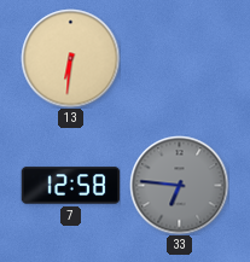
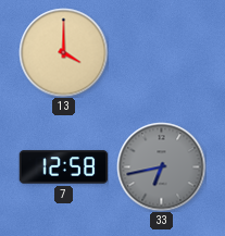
13: 6:31 -> 4:00
33: 6:46 -> 6:43
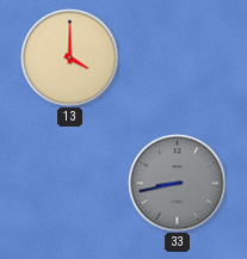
7: 12:58 -> none
33: 6:43 -> 8:43
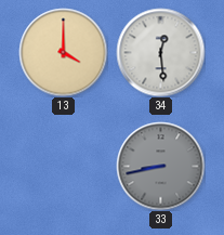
34: none -> 12:29
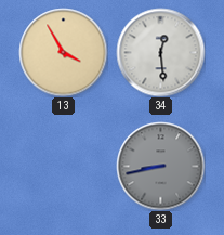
13: 4:00 -> 3:55
